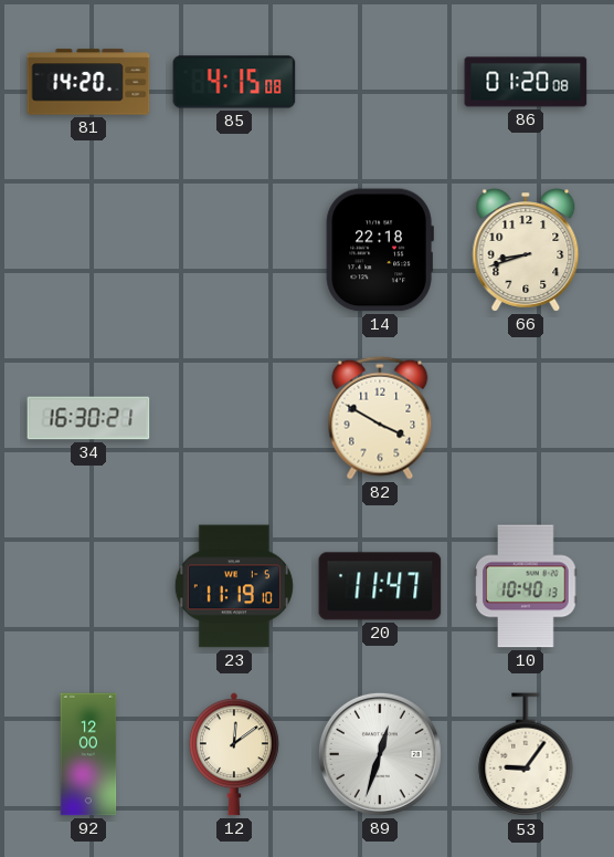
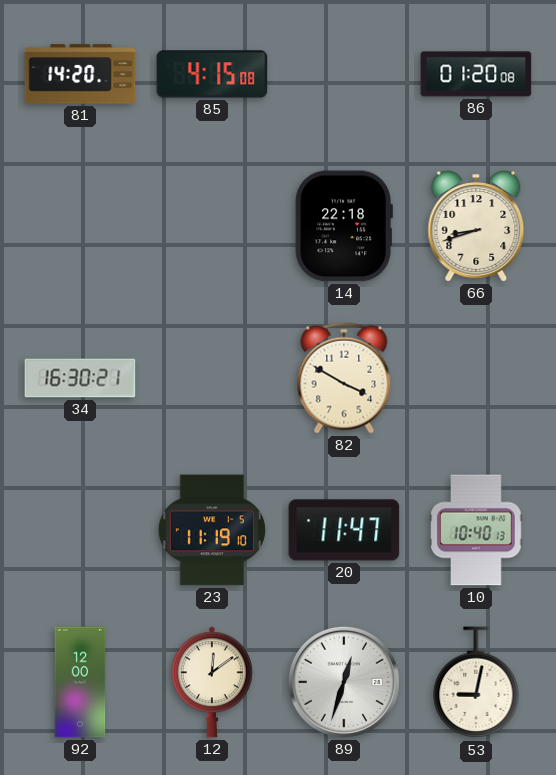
53: 9:06 -> 9:02
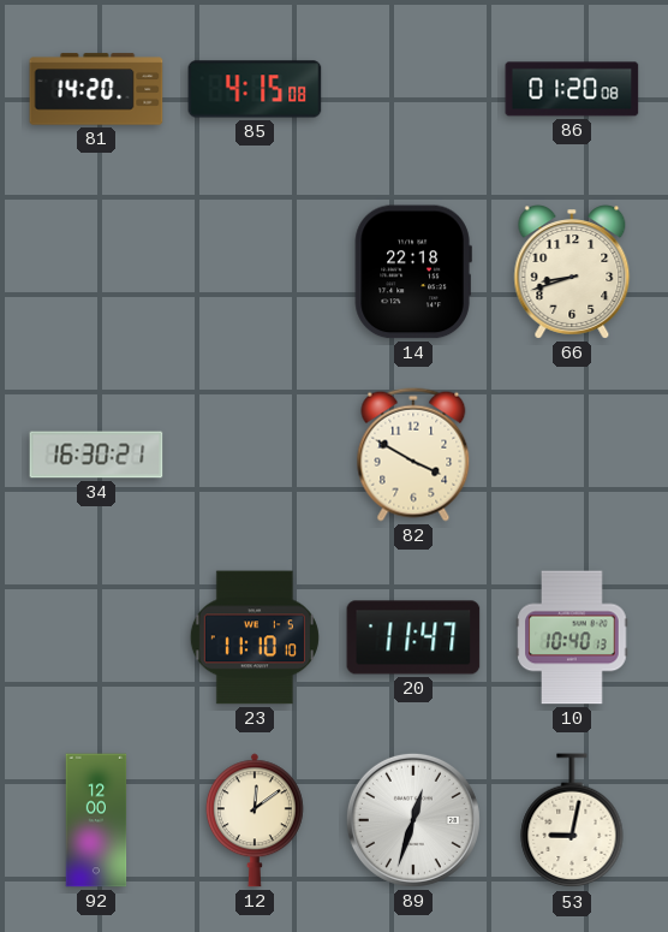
23: 11:19 -> 11:10
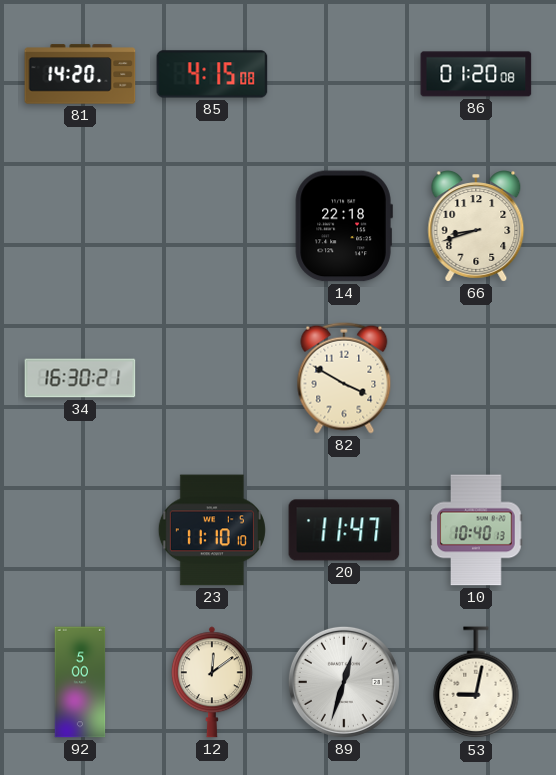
92: 12:00 -> 5:00
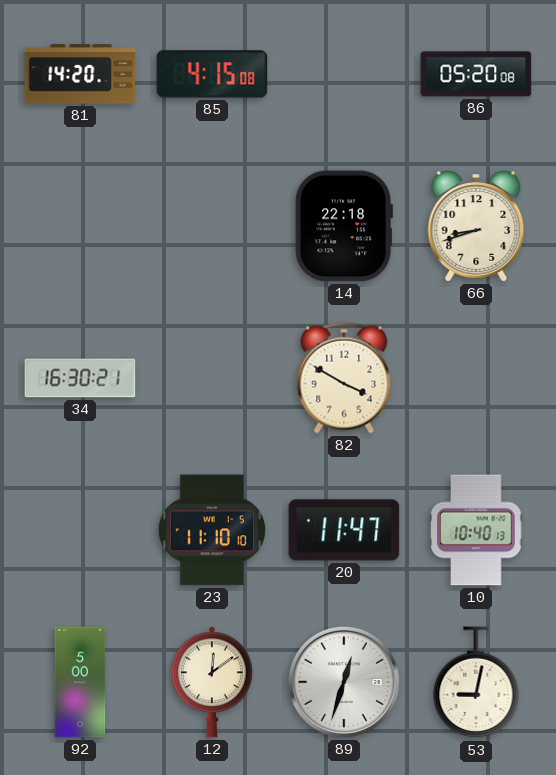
86: 01:20 -> 05:20
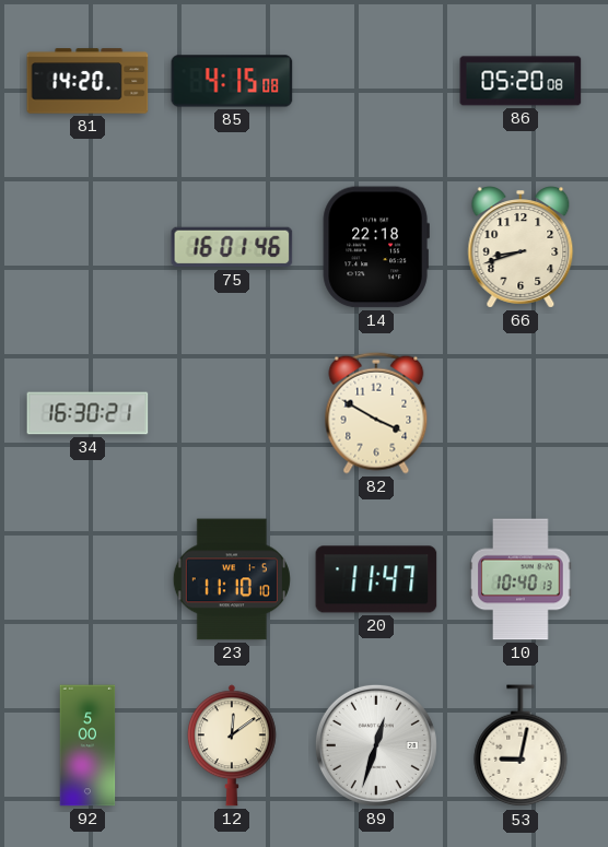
75: none -> 16:01
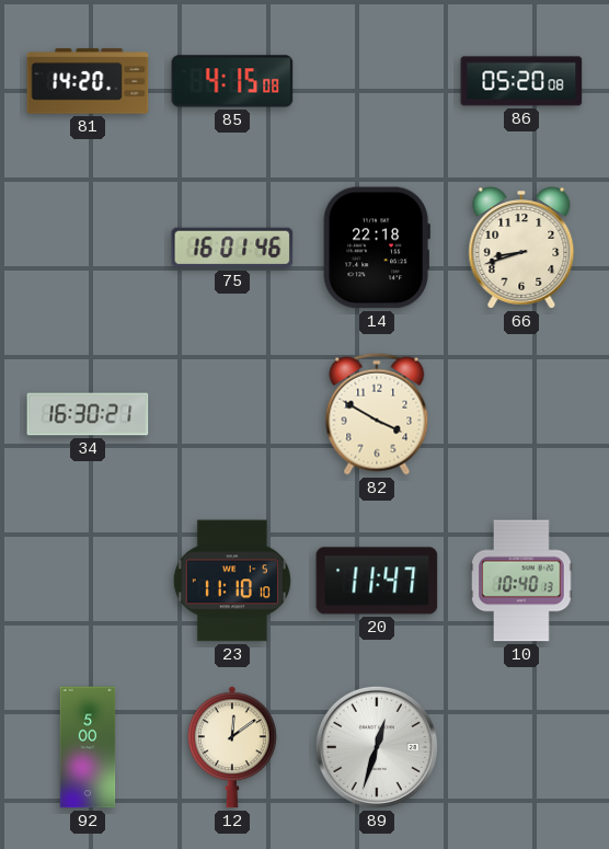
53: 9:02 -> none
